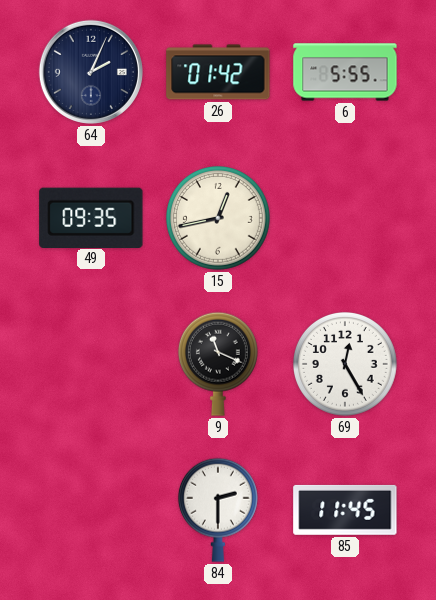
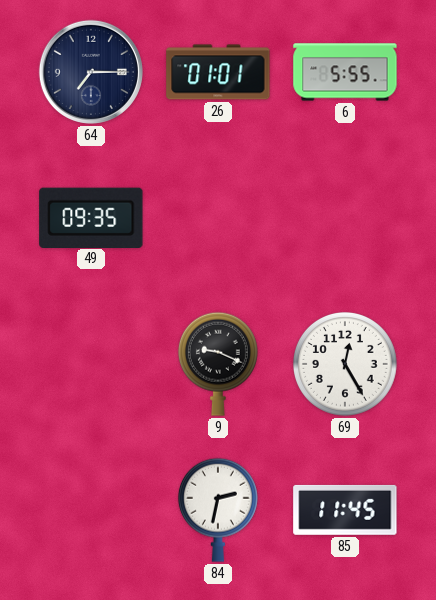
64: 2:04 -> 7:15
26: 01:42 -> 01:01
15: 12:43 -> none
9: 11:19 -> 9:19
84: 2:30 -> 2:32
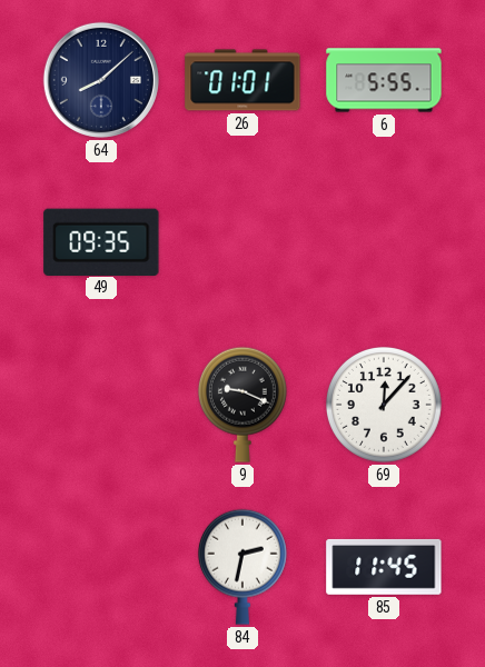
64: 7:15 -> 8:08
69: 12:25 -> 12:07
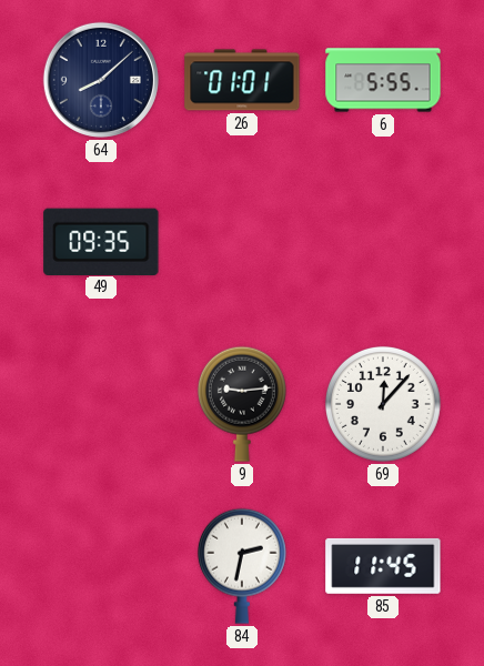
9: 9:19 -> 9:14
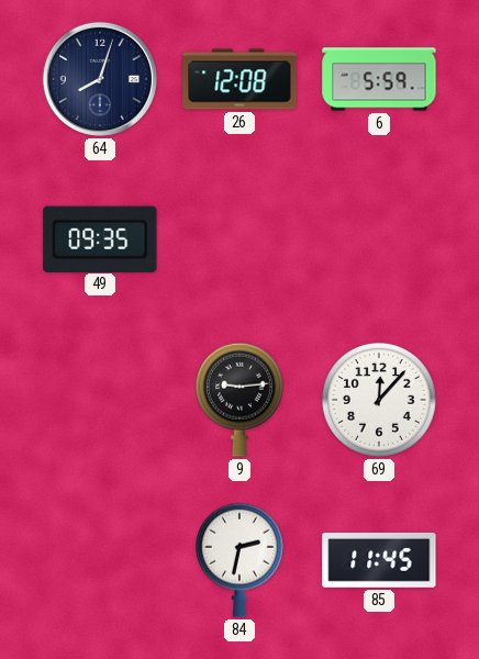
64: 8:08 -> 8:03
26: 01:01 -> 12:08
6: 5:55 -> 5:59
